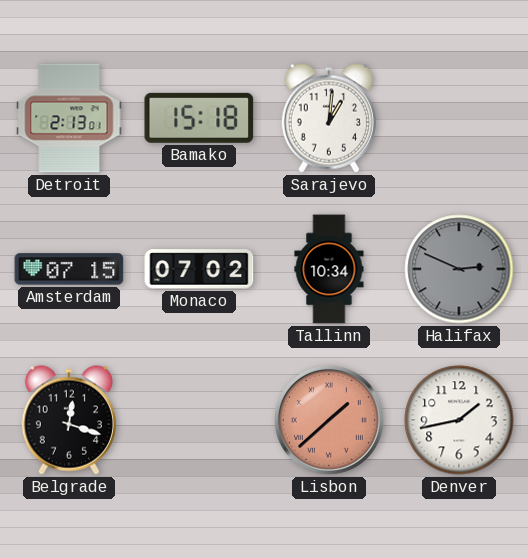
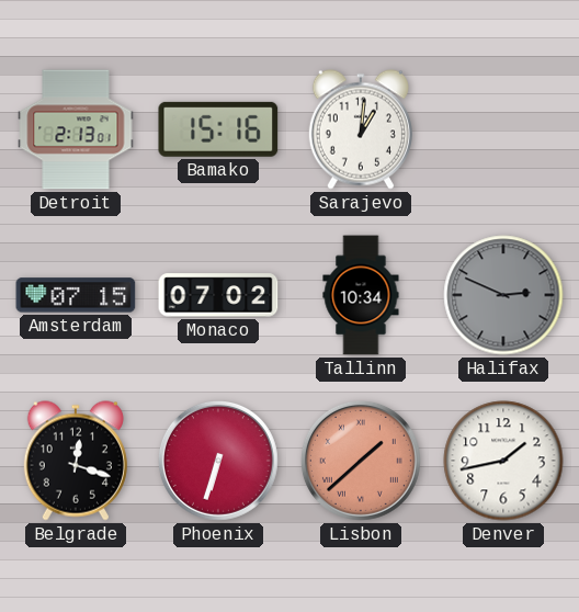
Bamako: 15:18 -> 15:16
Phoenix: none -> 6:33
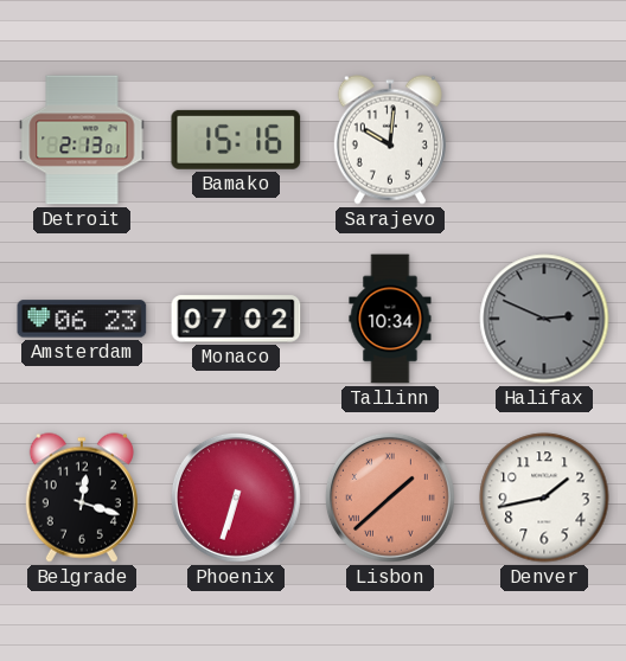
Sarajevo: 1:01 -> 10:01
Amsterdam: 07:15 -> 06:23
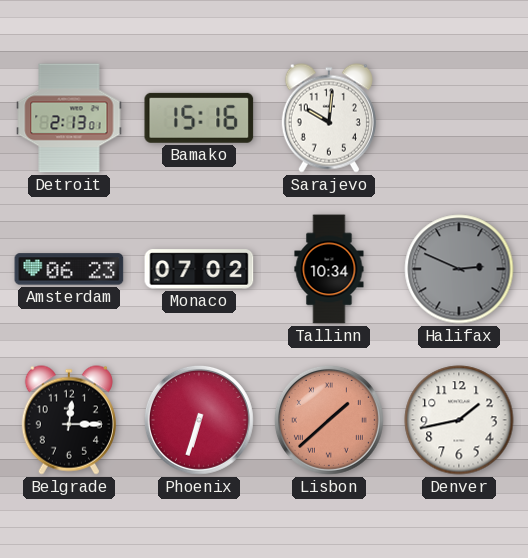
Belgrade: 12:18 -> 12:15
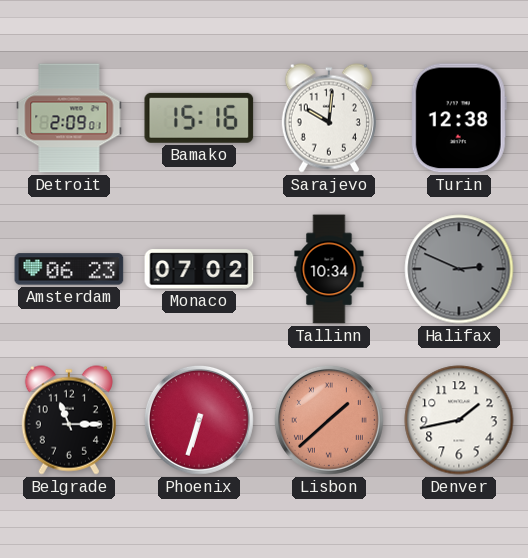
Detroit: 2:13 -> 2:09
Turin: none -> 12:38
Belgrade: 12:15 -> 11:15
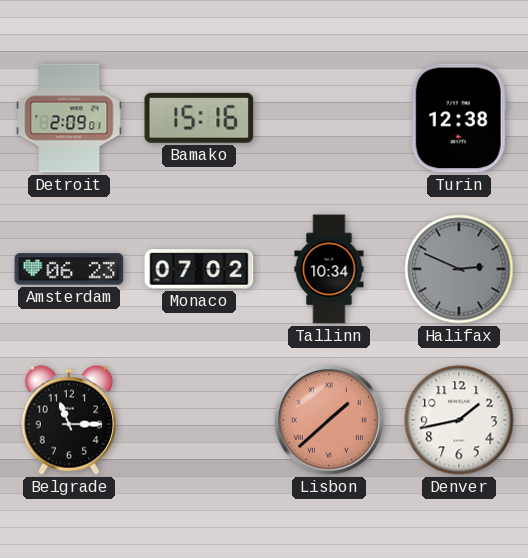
Sarajevo: 10:01 -> none
Phoenix: 6:33 -> none
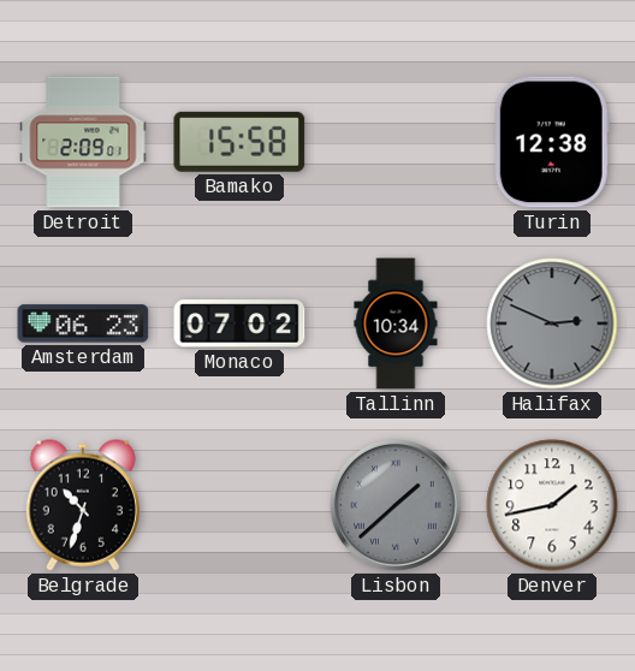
Bamako: 15:16 -> 15:58
Belgrade: 11:15 -> 10:33
Lisbon dial: salmon -> grey
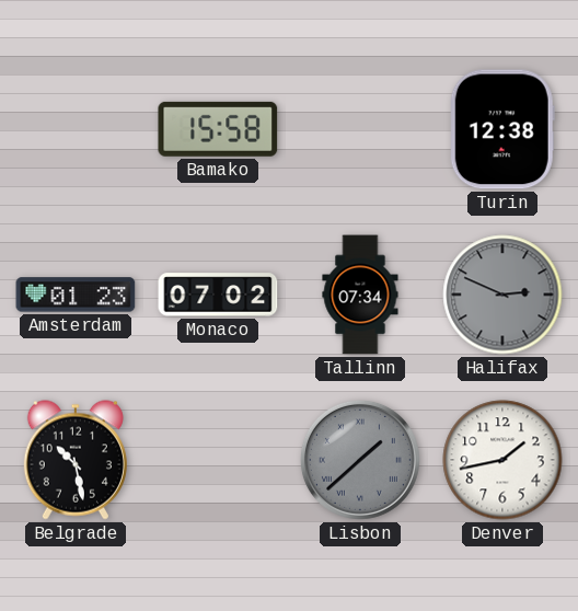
Detroit: 2:09 -> none
Amsterdam: 06:23 -> 01:23
Tallinn: 10:34 -> 07:34
Belgrade: 10:33 -> 10:28
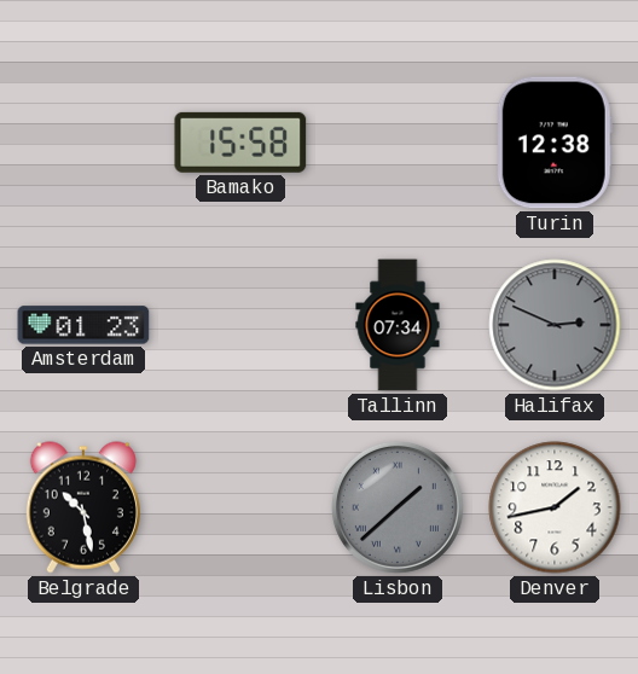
Monaco: 07:02 -> none
